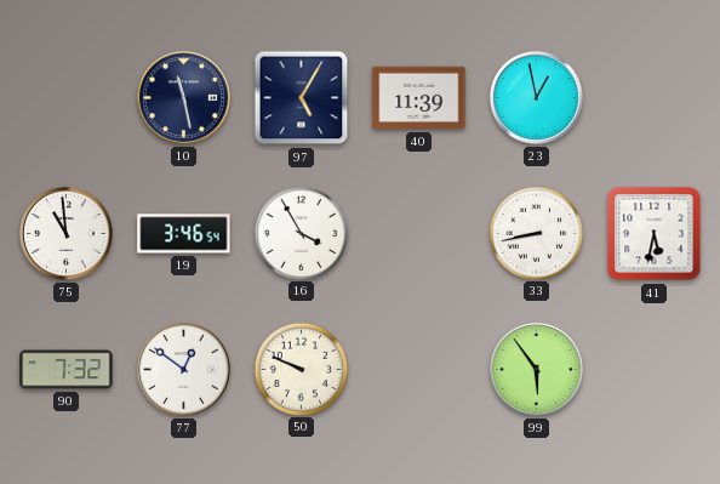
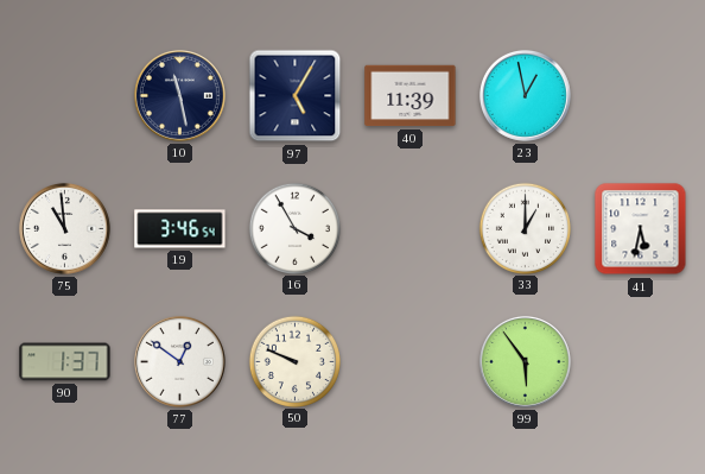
33: 8:43 -> 1:00
90: 7:32 -> 1:37
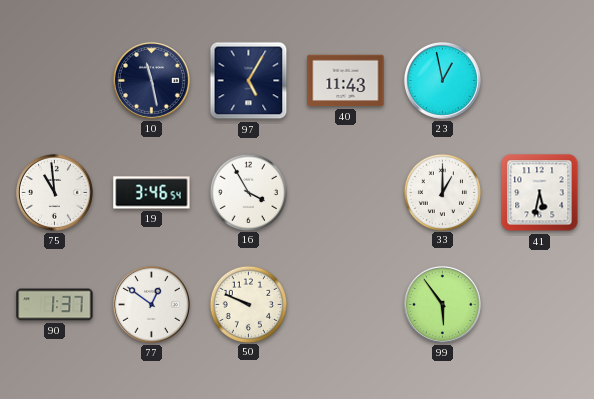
40: 11:39 -> 11:43
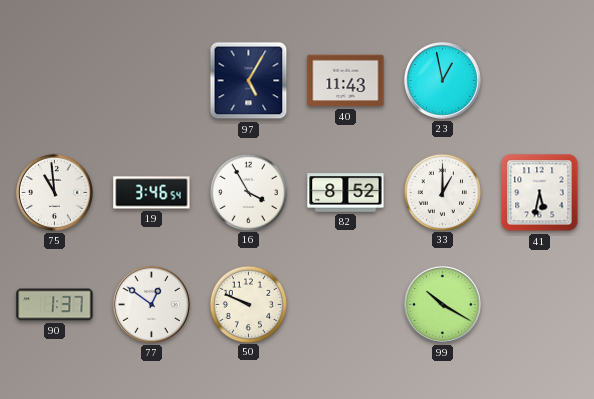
10: 11:28 -> none
82: none -> 8:52
99: 5:54 -> 10:20
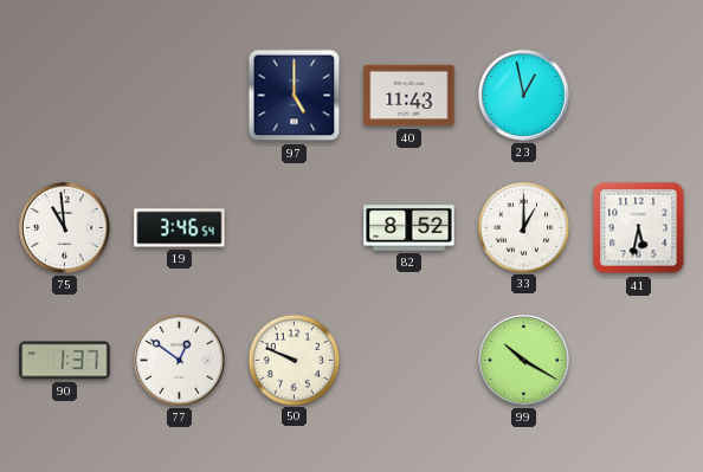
97: 5:05 -> 5:00
16: 3:55 -> none
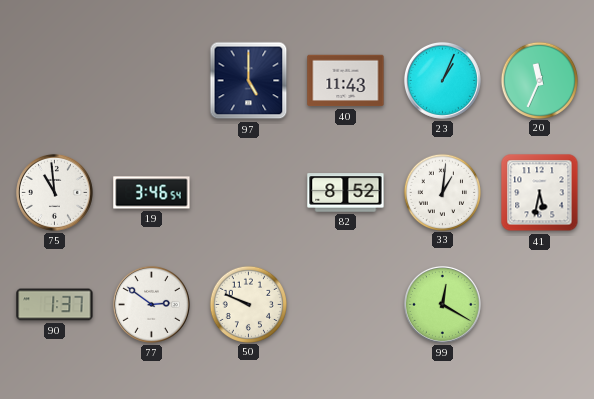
23: 12:58 -> 1:04
20: none -> 11:34
33: 1:00 -> 1:01
77: 12:51 -> 2:51
99: 10:20 -> 12:20
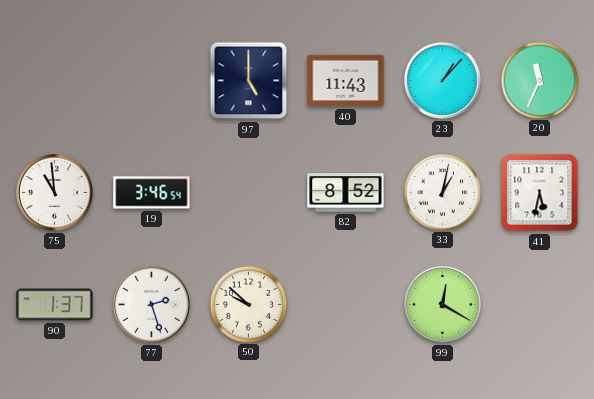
23: 1:04 -> 1:07
33: 1:01 -> 1:02
77: 2:51 -> 2:27
50: 9:49 -> 9:52
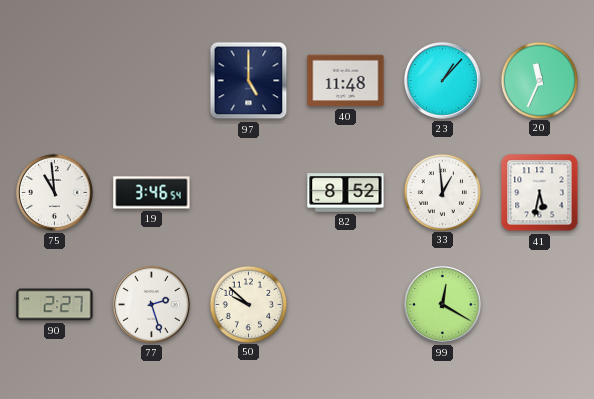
40: 11:43 -> 11:48
33: 1:02 -> 12:59
90: 1:37 -> 2:27
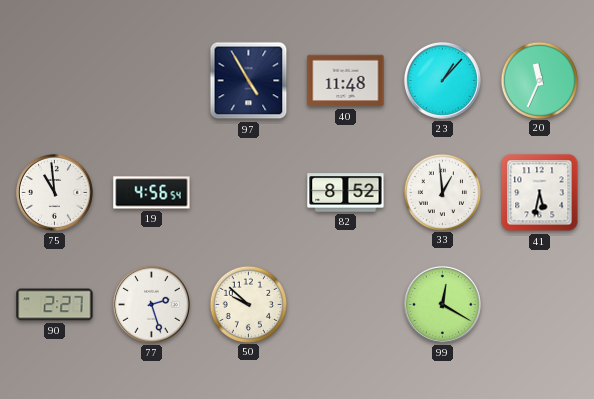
97: 5:00 -> 4:55
19: 3:46 -> 4:56
